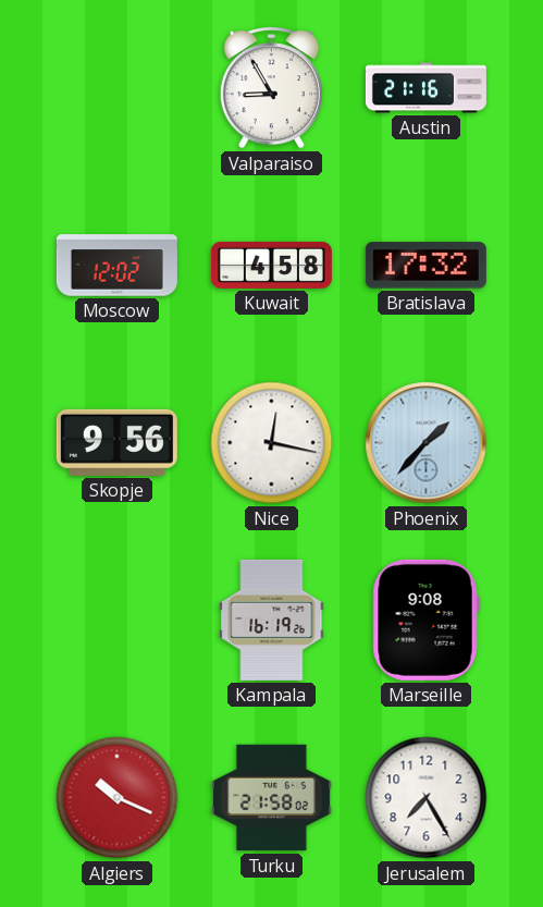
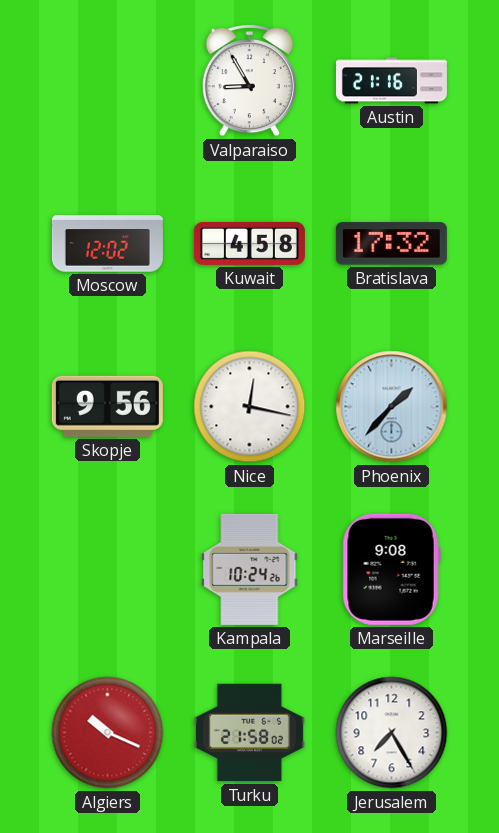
Kampala: 16:19 -> 10:24
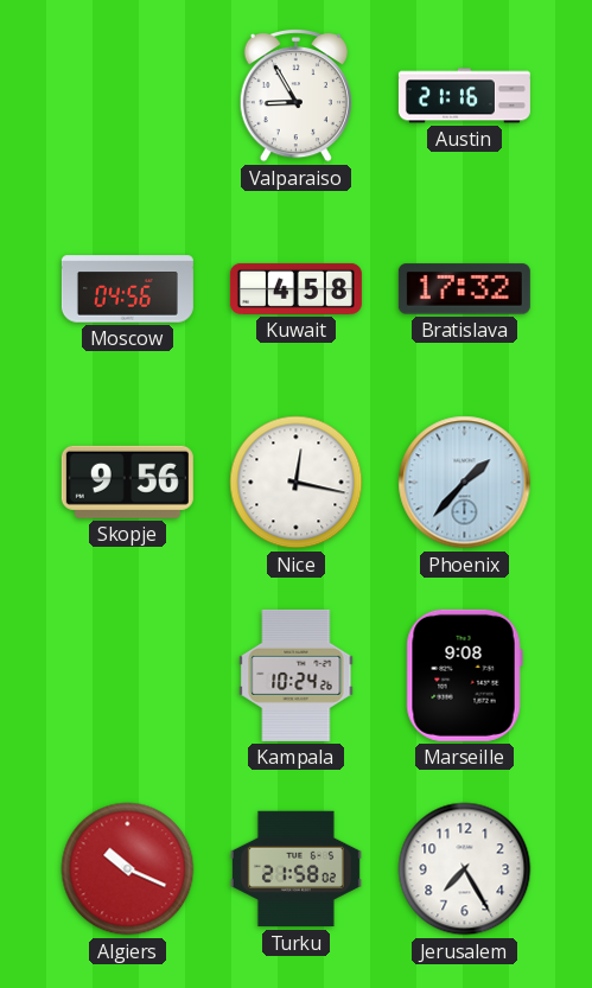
Moscow: 12:02 -> 04:56
